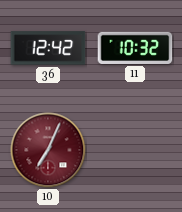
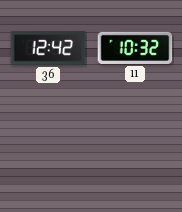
10: 7:04 -> none
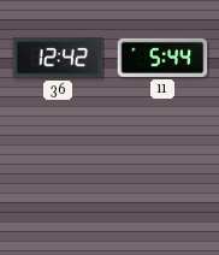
11: 10:32 -> 5:44
